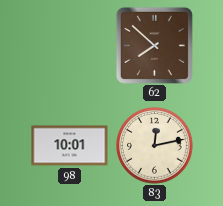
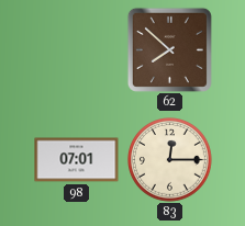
98: 10:01 -> 07:01
83: 12:13 -> 12:15
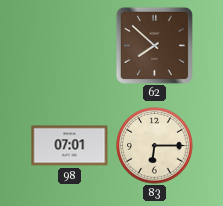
83: 12:15 -> 6:15
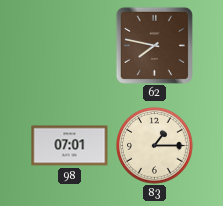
62: 7:52 -> 7:47
83: 6:15 -> 1:15
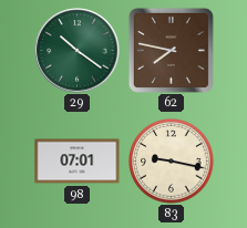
29: none -> 10:21
83: 1:15 -> 9:17
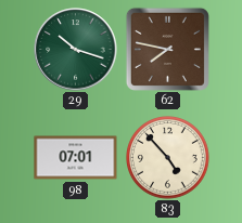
29: 10:21 -> 10:18
83: 9:17 -> 4:53
